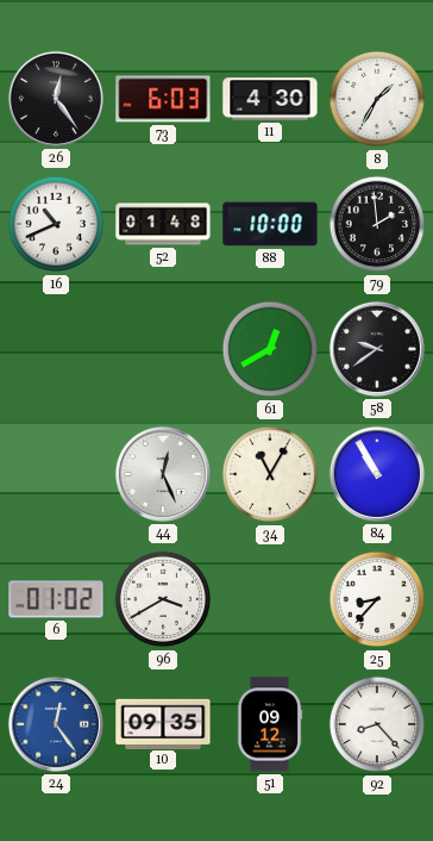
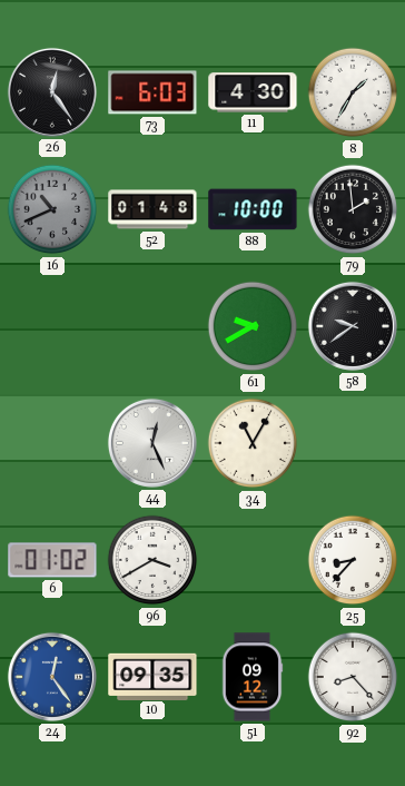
16 dial: white -> grey
61: 12:40 -> 9:40
84: 10:55 -> none
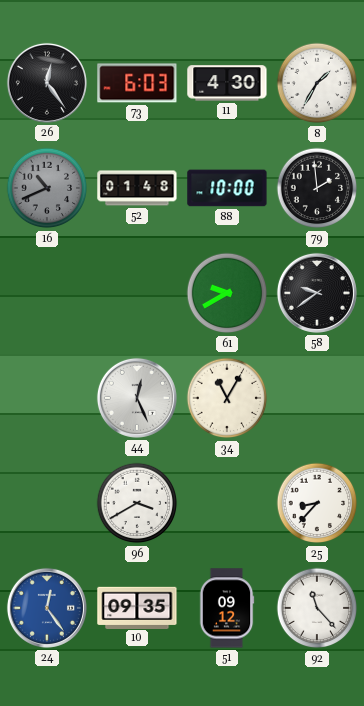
6: 01:02 -> none
92: 8:23 -> 11:23
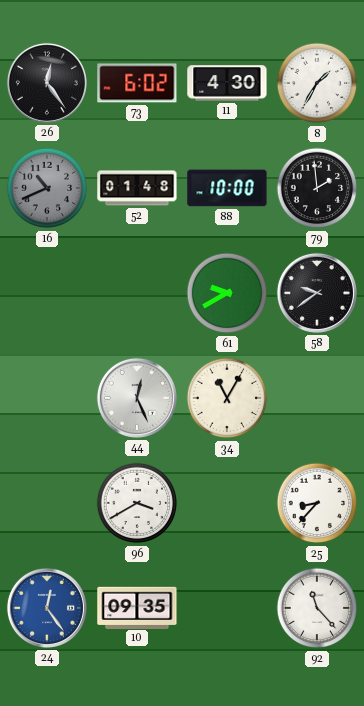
73: 6:03 -> 6:02
51: 09:12 -> none
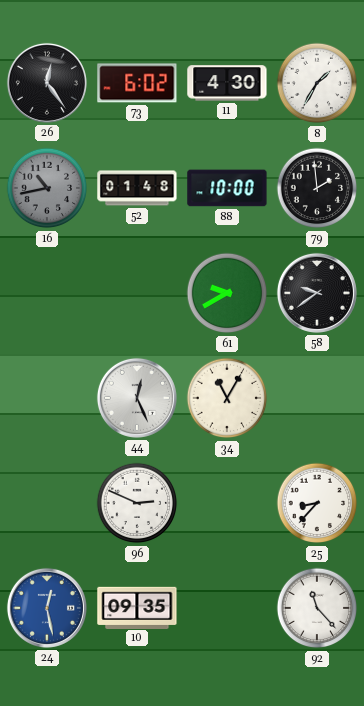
16: 10:41 -> 10:43
96: 3:40 -> 2:49
24: 12:24 -> 12:28
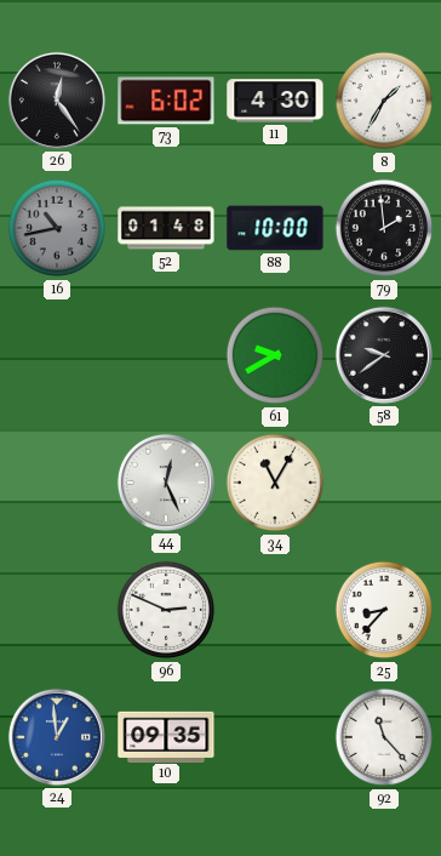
24: 12:28 -> 12:59
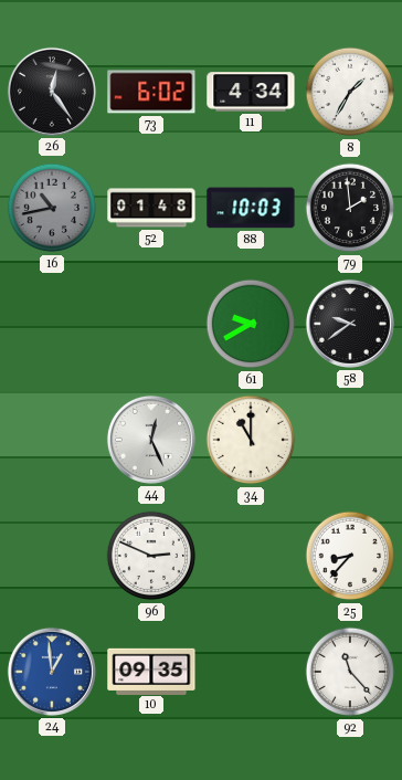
11: 4:30 -> 4:34
88: 10:00 -> 10:03
34: 11:05 -> 11:00
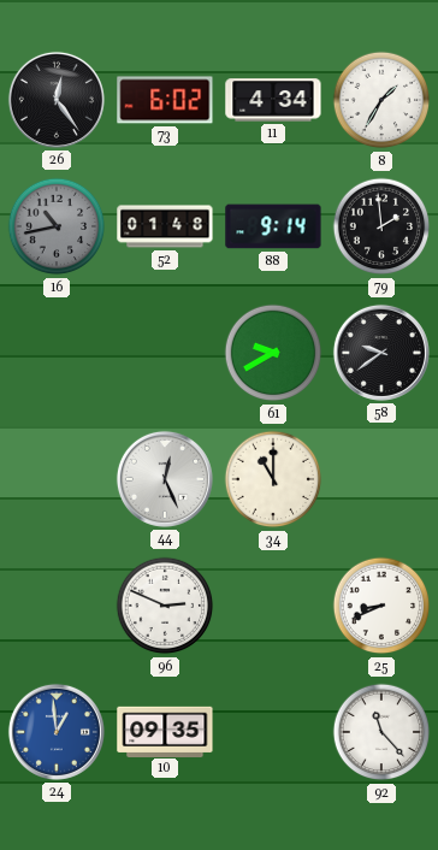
88: 10:03 -> 9:14
25: 8:37 -> 8:41
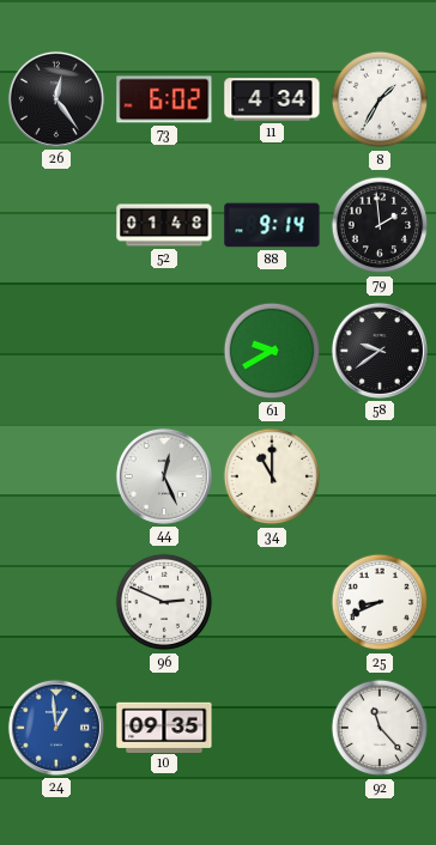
16: 10:43 -> none
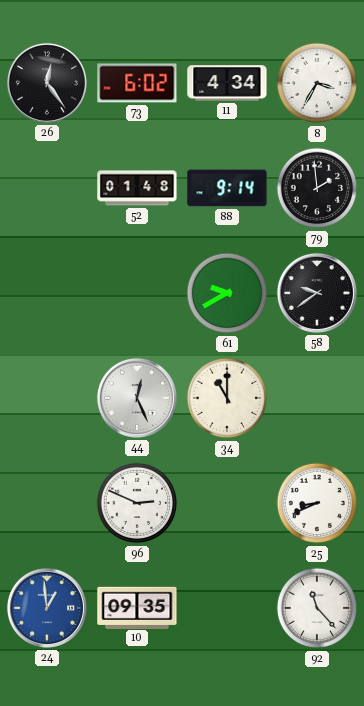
8: 1:35 -> 3:35
